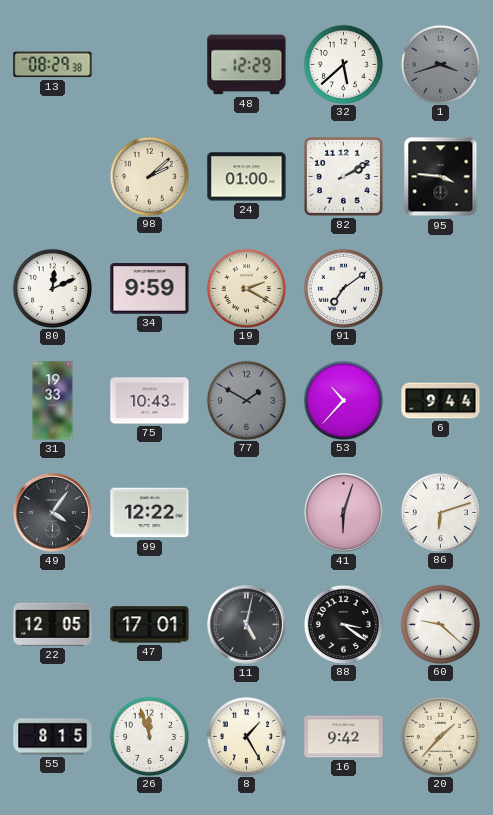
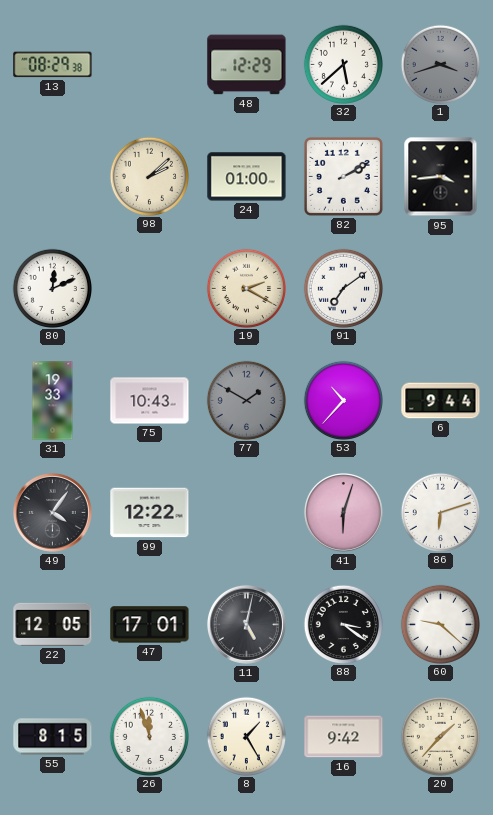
95: 3:46 -> 3:44
34: 9:59 -> none
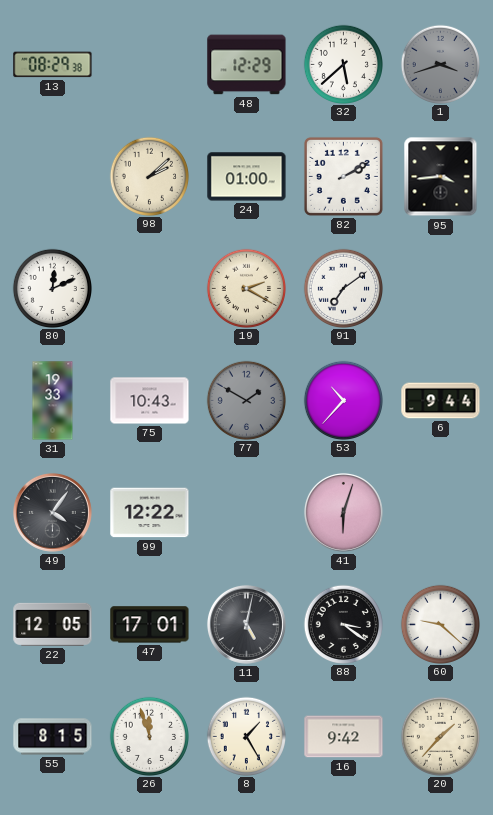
86: 6:12 -> none
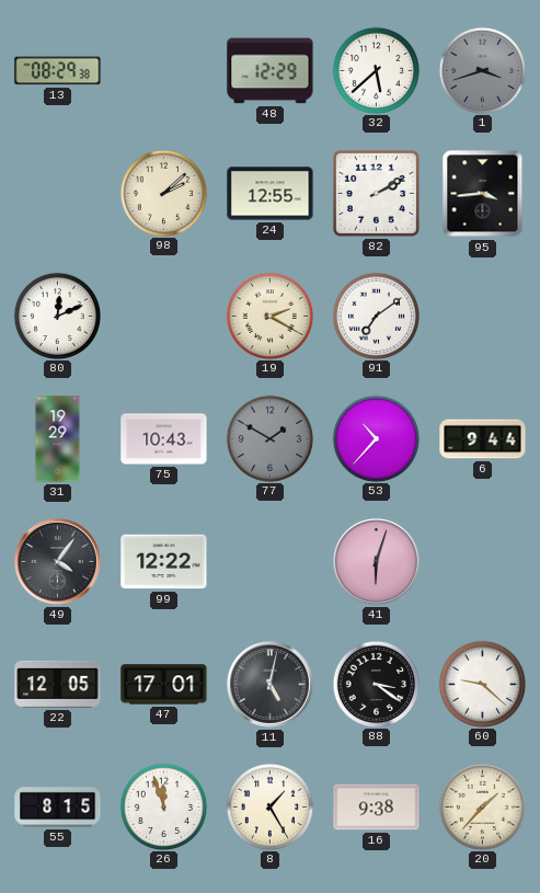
24: 01:00 -> 12:55
31: 19:33 -> 19:29
16: 9:42 -> 9:38
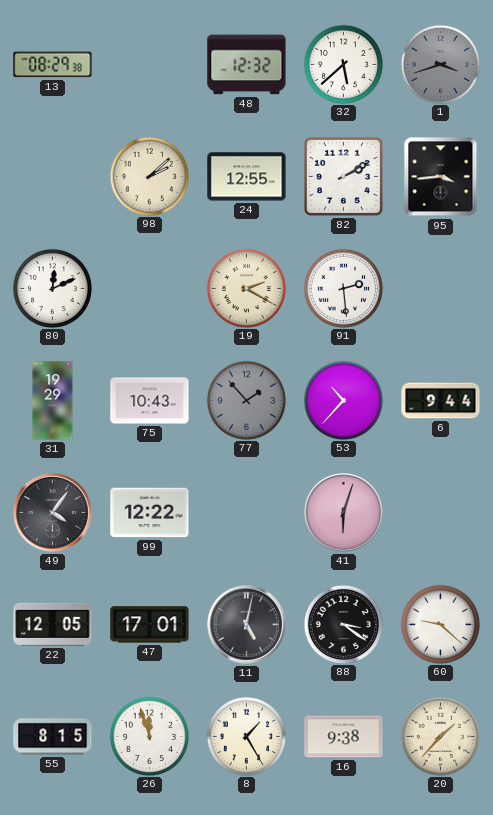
48: 12:29 -> 12:32
91: 7:09 -> 2:29
77: 1:50 -> 1:53
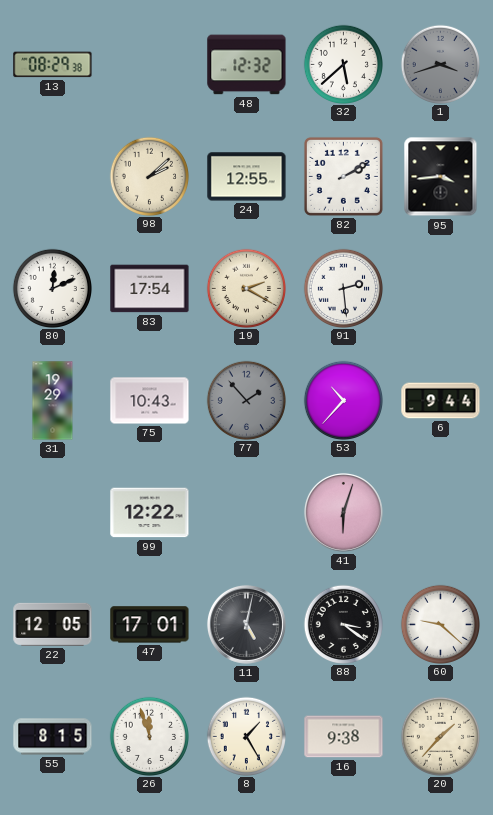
83: none -> 17:54
49: 4:06 -> none
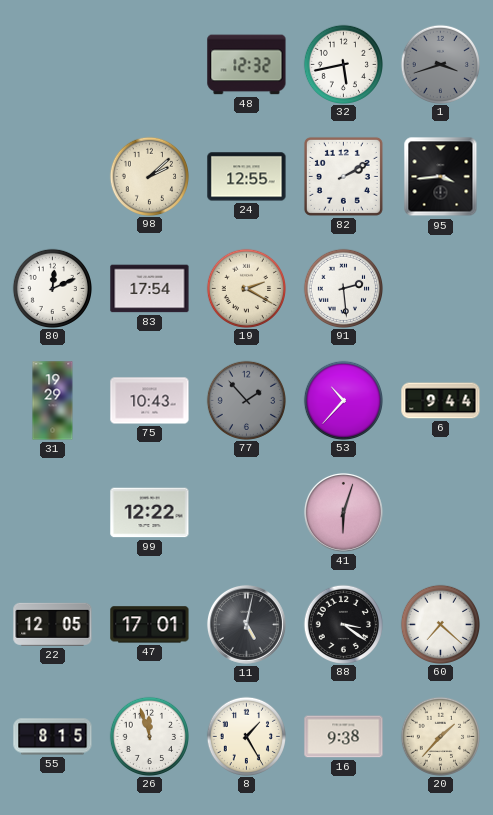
13: 08:29 -> none
32: 5:38 -> 5:43
60: 9:22 -> 7:22
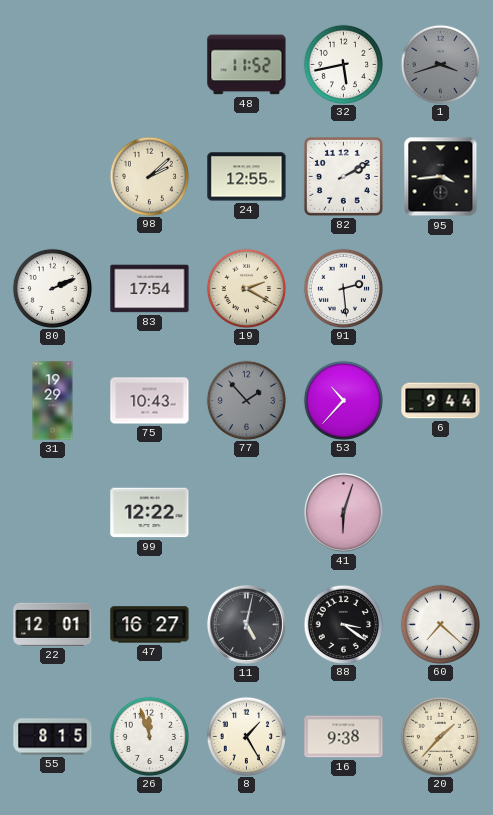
48: 12:32 -> 11:52
80: 12:11 -> 2:11
22: 12:05 -> 12:01
47: 17:01 -> 16:27
